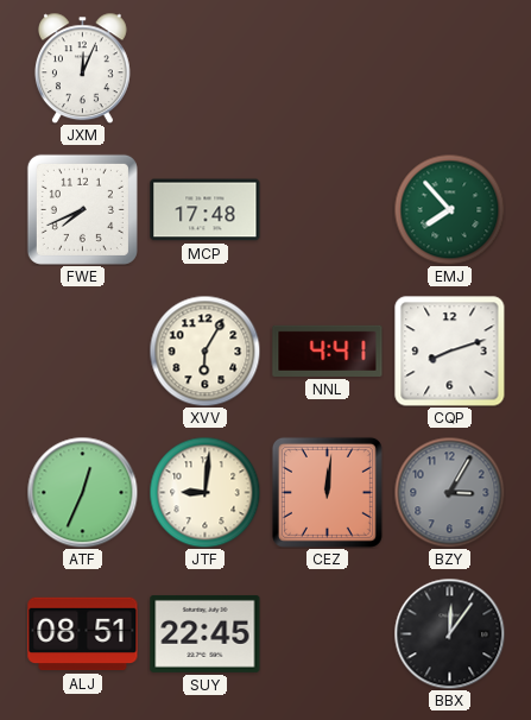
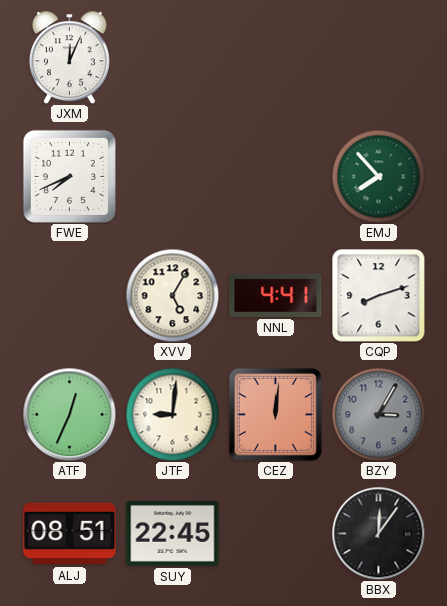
MCP: 17:48 -> none
XVV: 6:05 -> 5:05
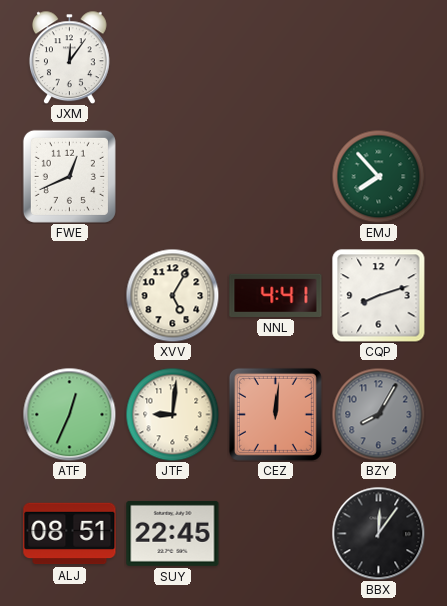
JXM: 12:04 -> 12:06
FWE: 7:41 -> 12:41
BZY: 3:05 -> 8:05
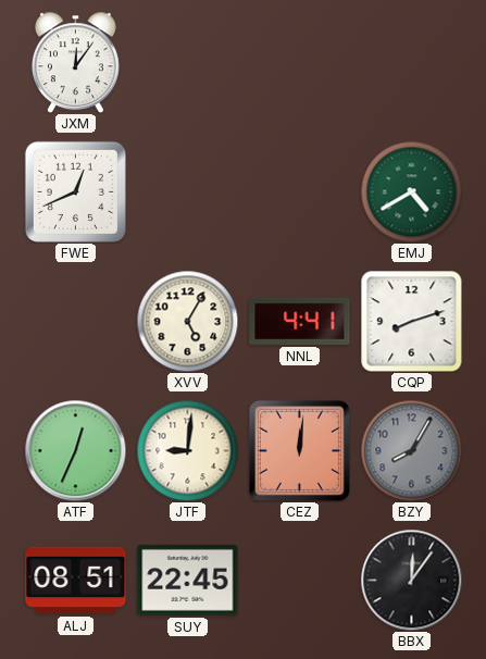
EMJ: 7:53 -> 4:40
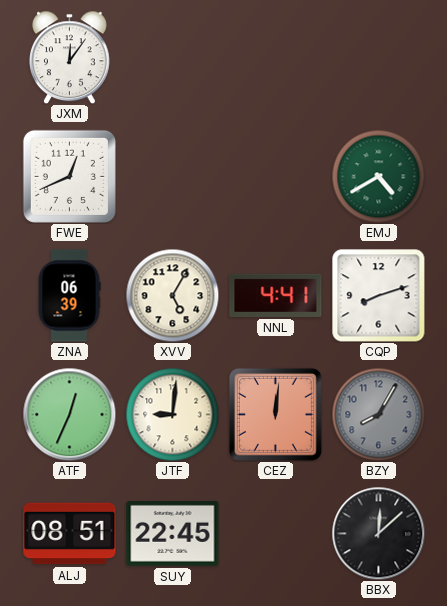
ZNA: none -> 06:39
BBX: 12:06 -> 12:08
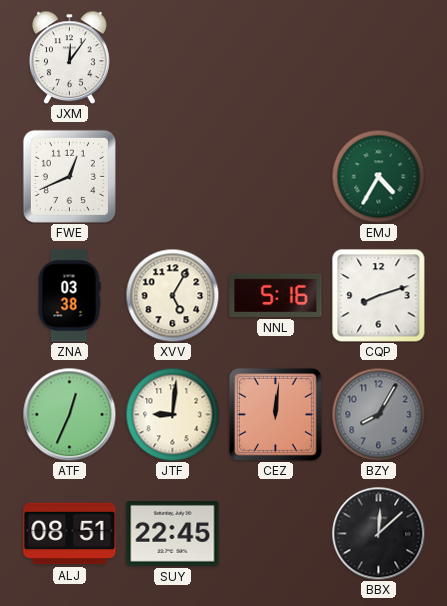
EMJ: 4:40 -> 4:35
ZNA: 06:39 -> 03:38
NNL: 4:41 -> 5:16
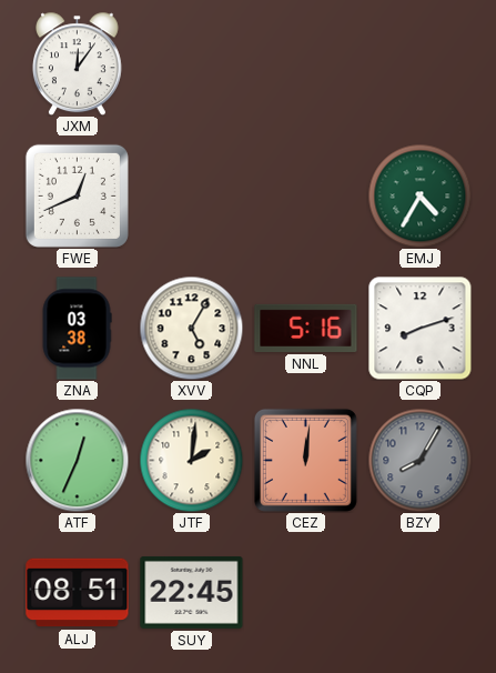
JTF: 9:01 -> 2:01
BBX: 12:08 -> none
